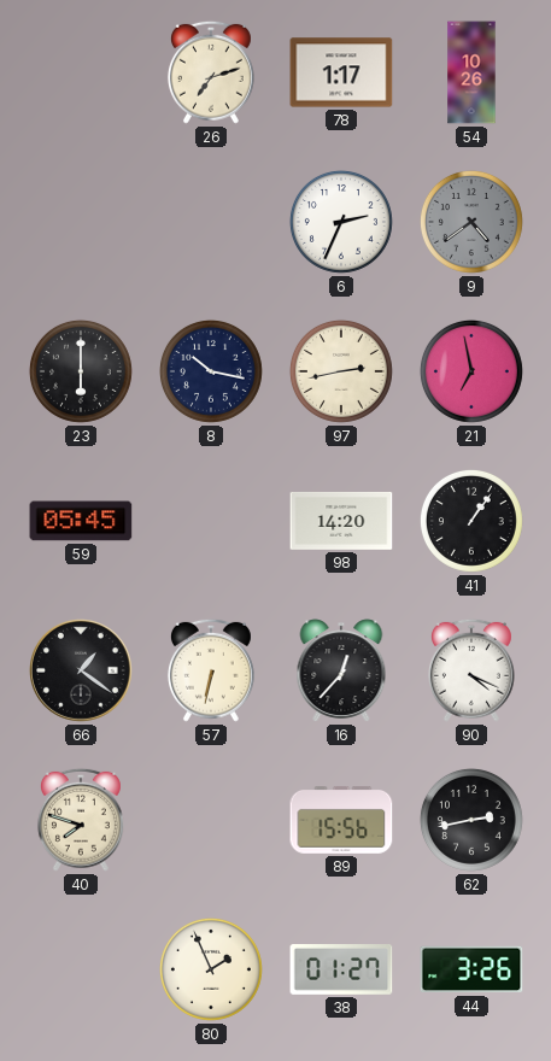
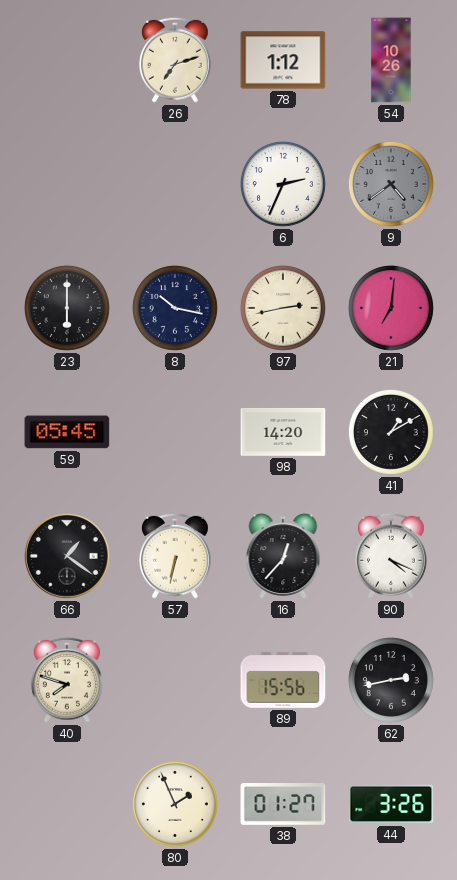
78: 1:17 -> 1:12
21: 6:58 -> 7:01
41: 1:06 -> 1:10
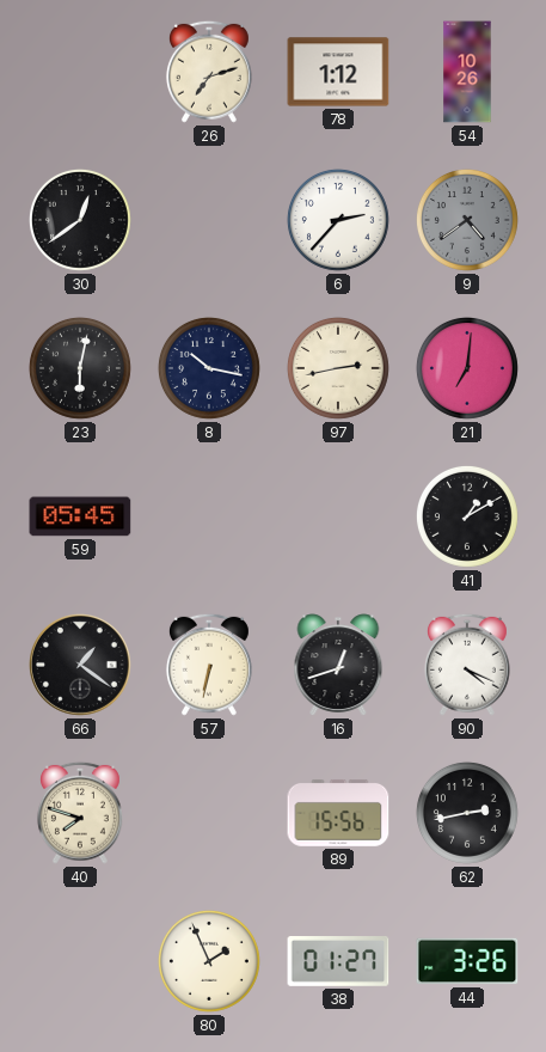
30: none -> 12:39
6: 2:34 -> 2:37
23: 6:00 -> 6:02
98: 14:20 -> none
16: 12:37 -> 12:42
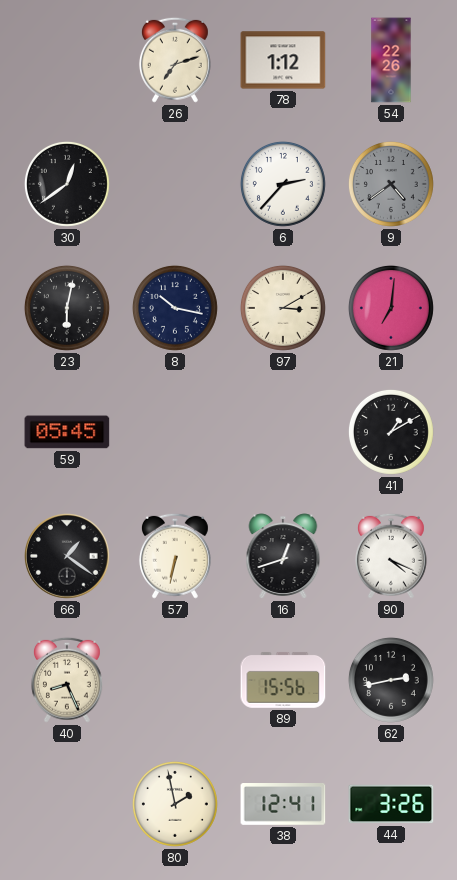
54: 10:26 -> 22:26
97: 2:43 -> 3:10
40: 7:48 -> 8:26
80: 1:56 -> 1:58
38: 01:27 -> 12:41
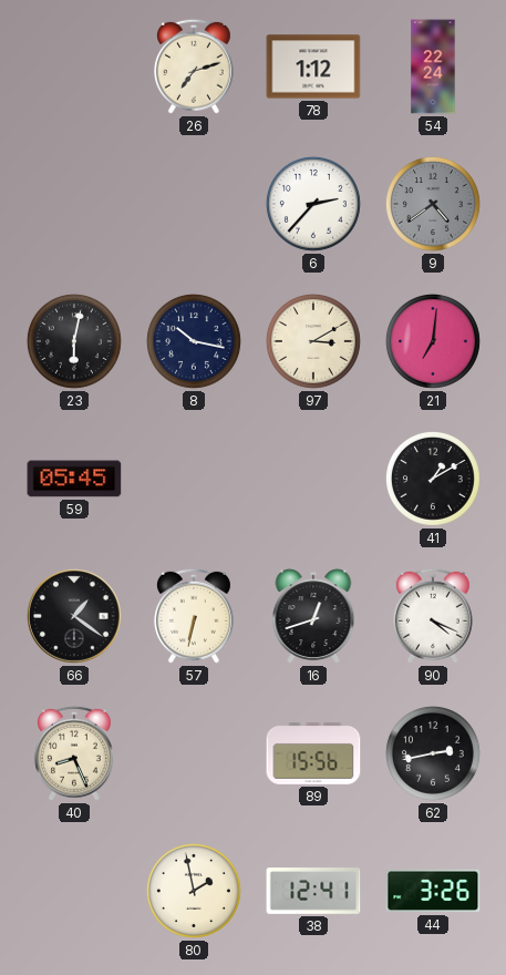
54: 22:26 -> 22:24
30: 12:39 -> none
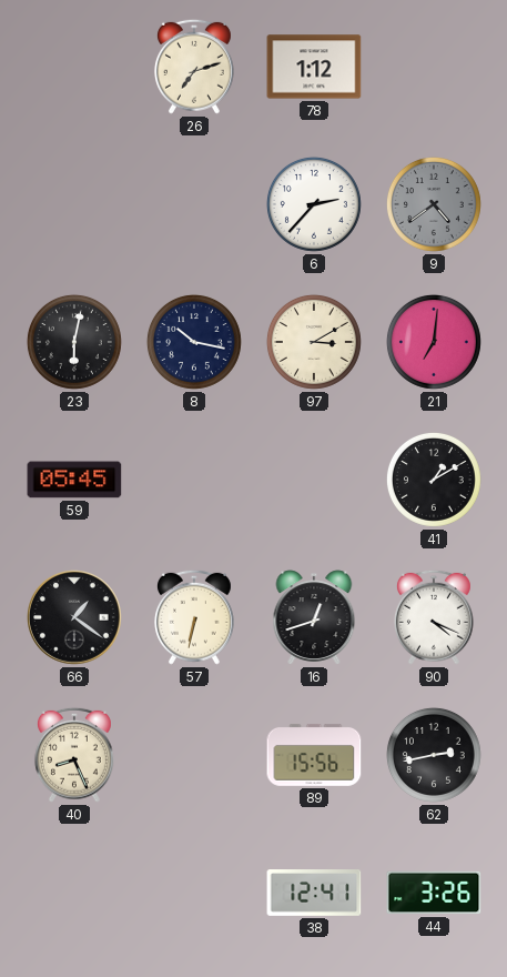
54: 22:24 -> none
80: 1:58 -> none
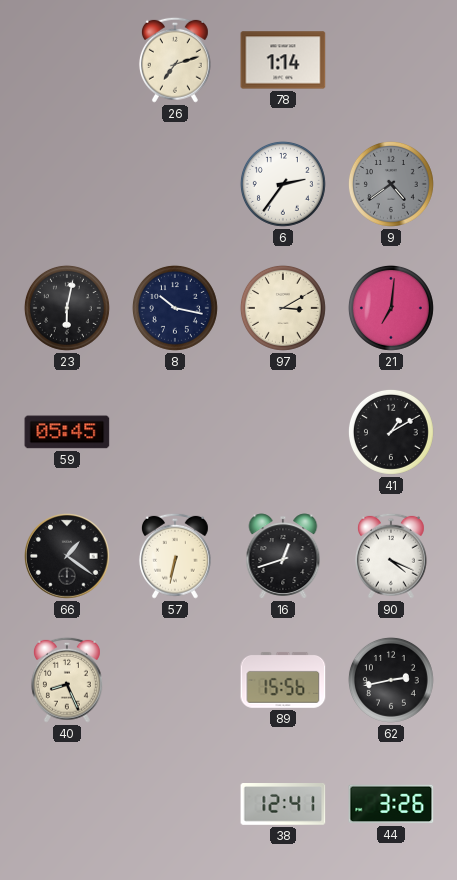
78: 1:12 -> 1:14
6: 2:37 -> 2:36
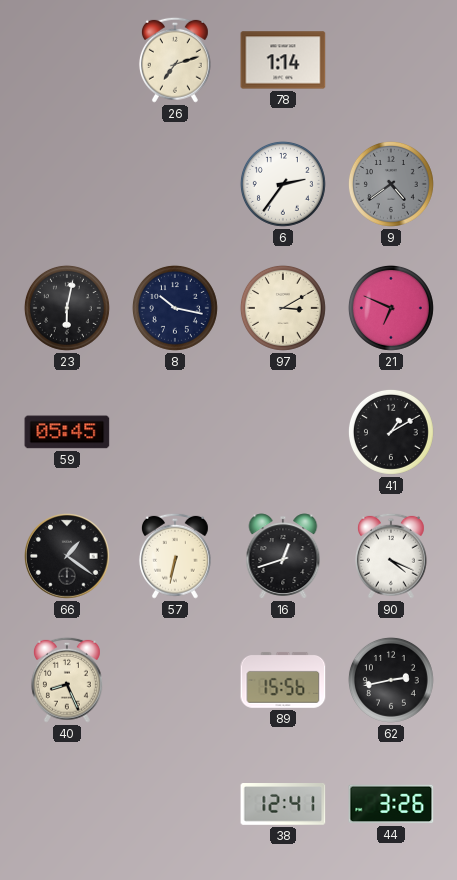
21: 7:01 -> 6:49
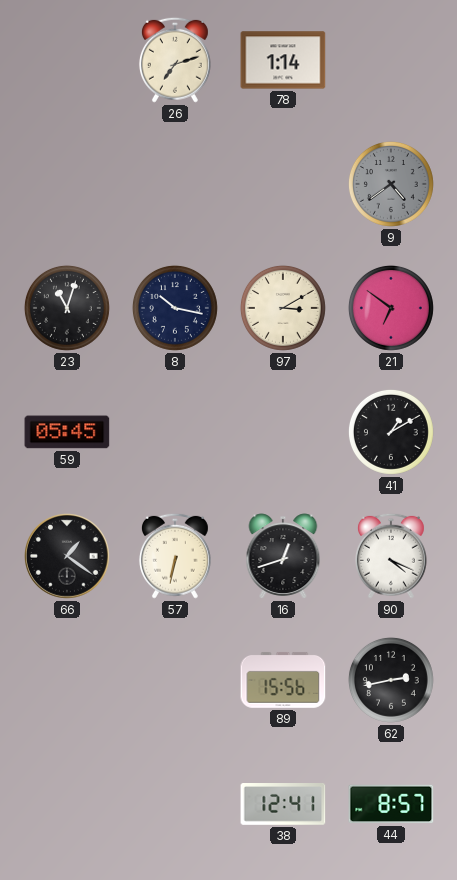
6: 2:36 -> none
23: 6:02 -> 11:03
21: 6:49 -> 6:51
40: 8:26 -> none
44: 3:26 -> 8:57
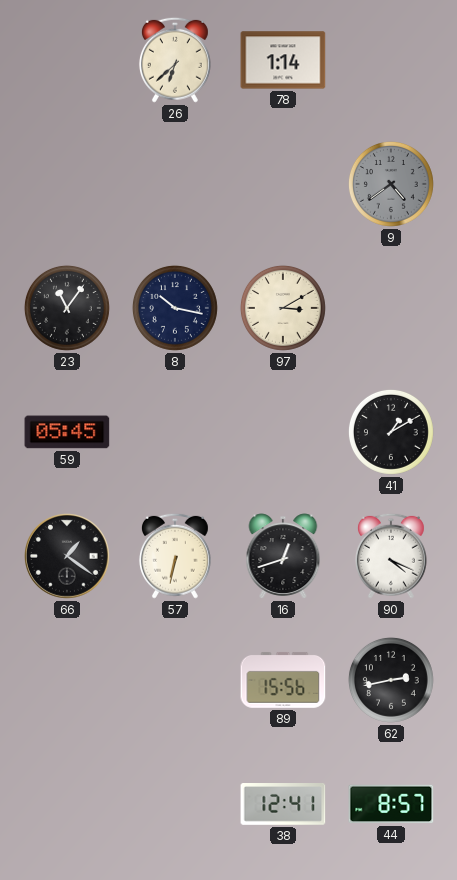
26: 7:12 -> 6:38
23: 11:03 -> 11:06
21: 6:51 -> none
